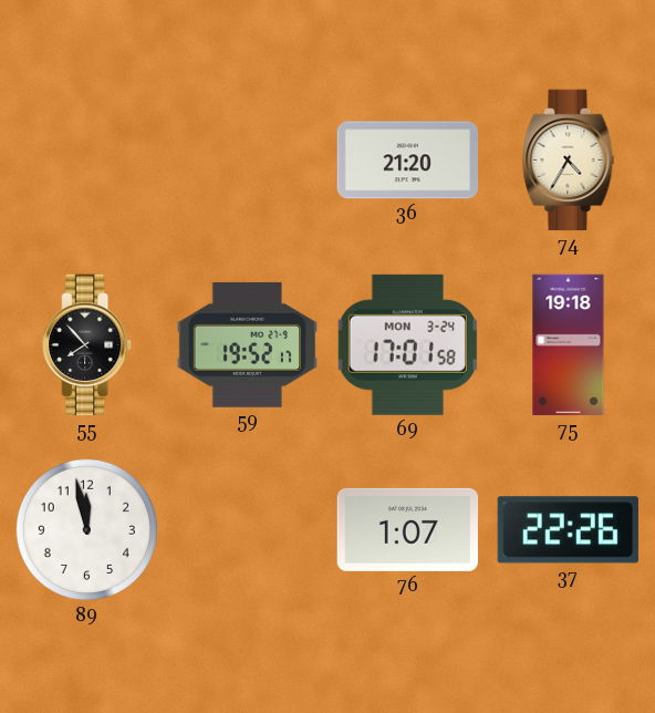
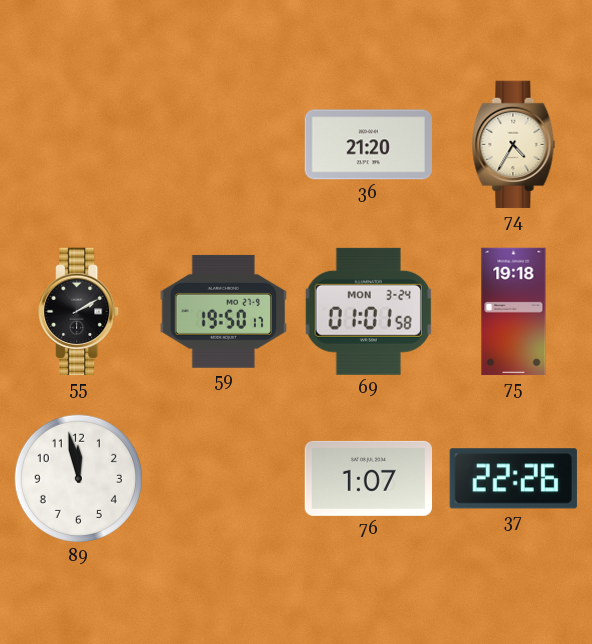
55: 7:53 -> 2:10
59: 19:52 -> 19:50
69: 17:01 -> 01:01
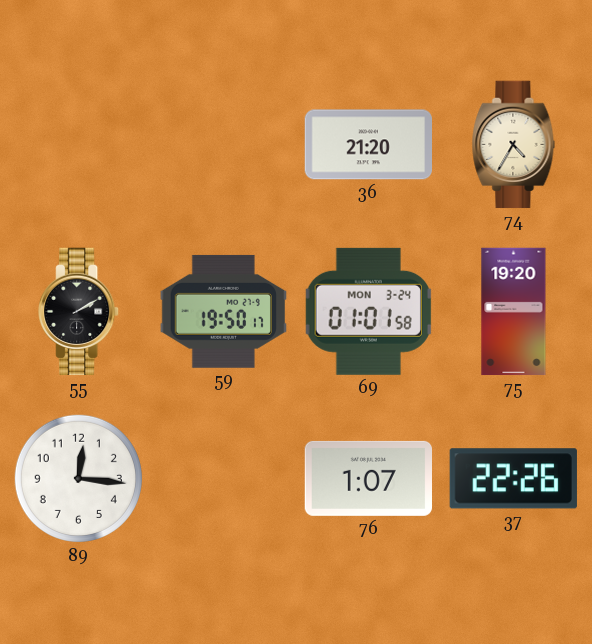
75: 19:18 -> 19:20
89: 11:58 -> 12:16
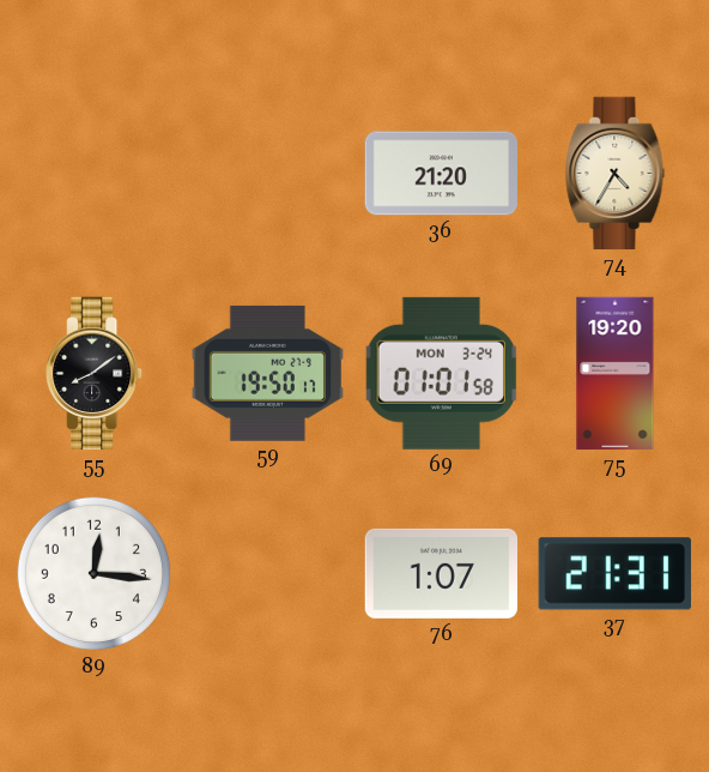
55: 2:10 -> 8:09
37: 22:26 -> 21:31
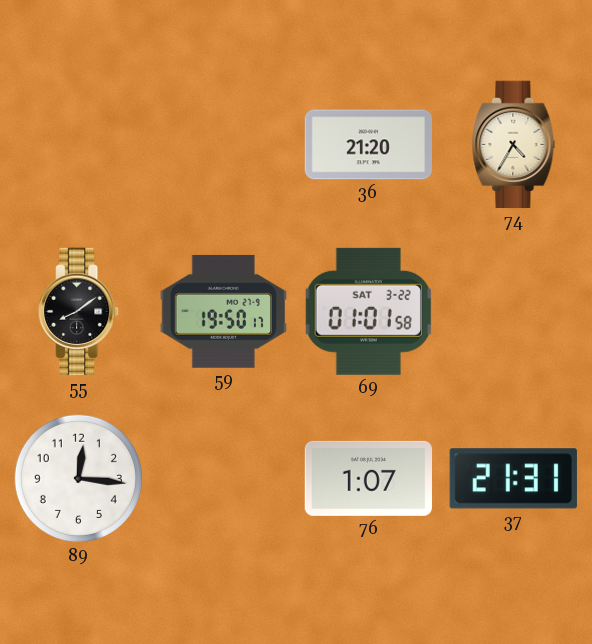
69 date: MON 3-24 -> SAT 3-22
75: 19:20 -> none
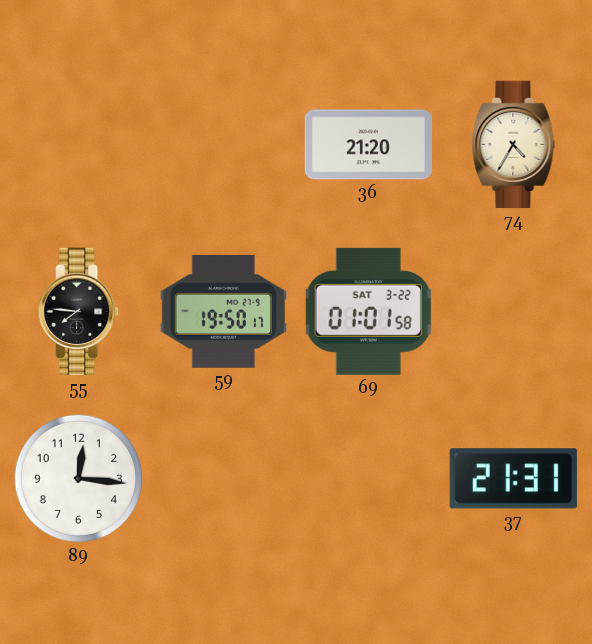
55: 8:09 -> 7:46
76: 1:07 -> none
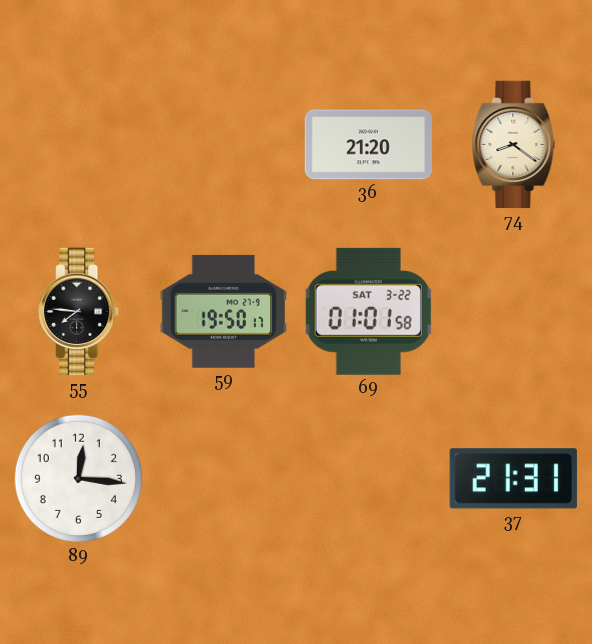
74: 4:35 -> 8:21
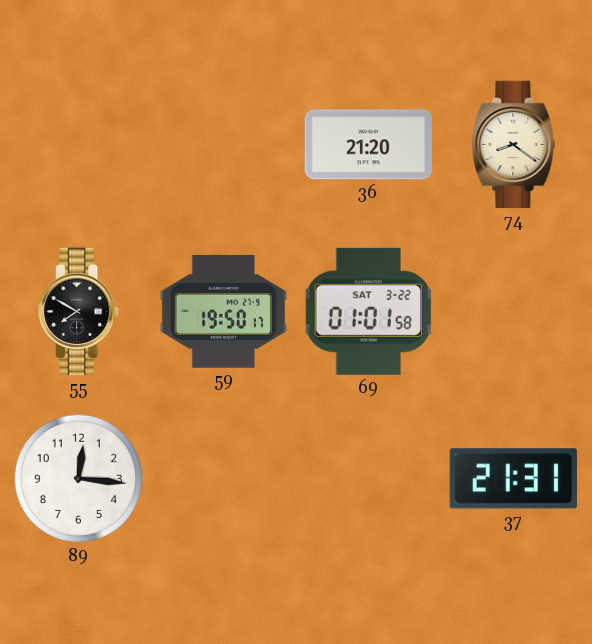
55: 7:46 -> 7:50
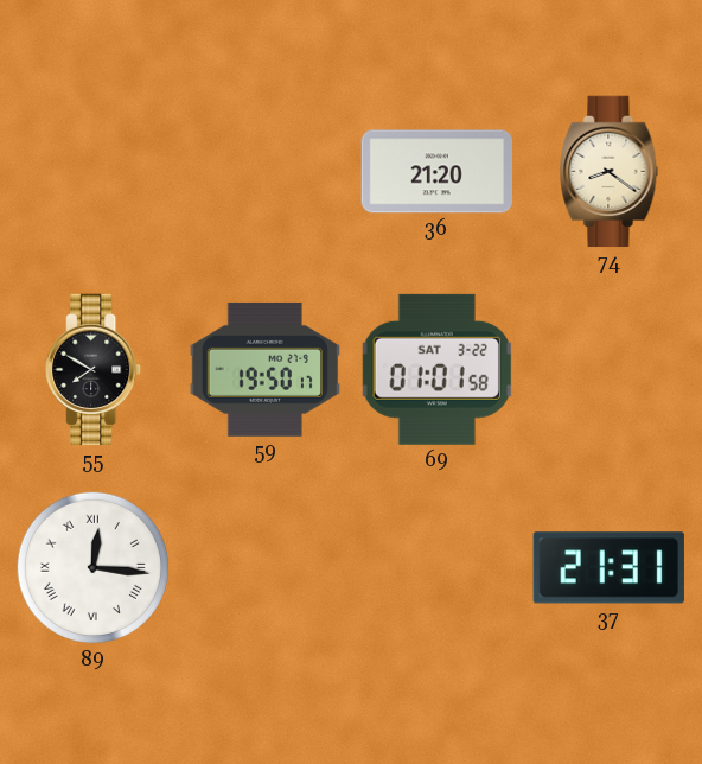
89 numerals: Arabic -> Roman
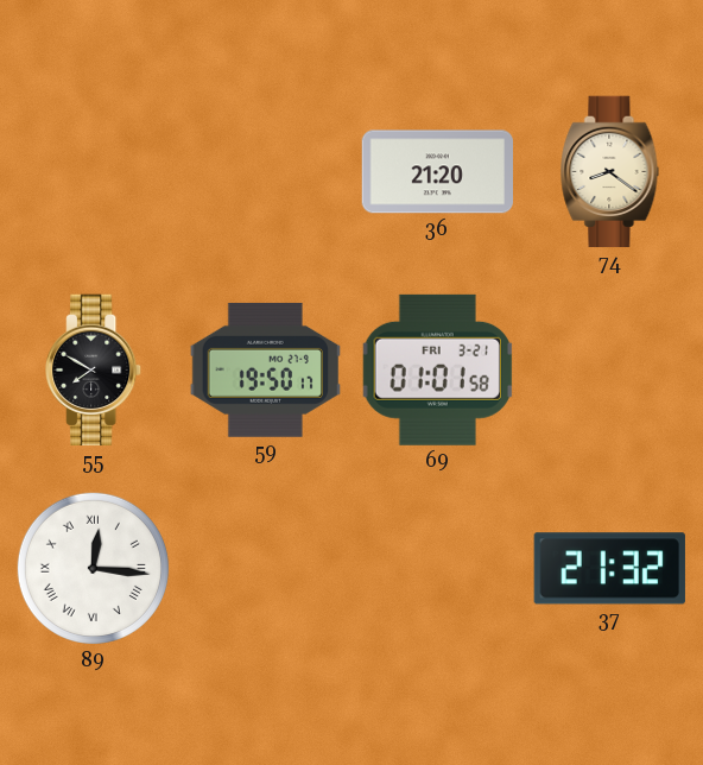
69 date: SAT 3-22 -> FRI 3-21
37: 21:31 -> 21:32
